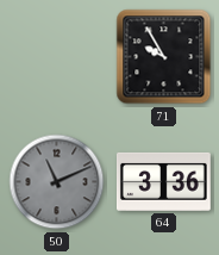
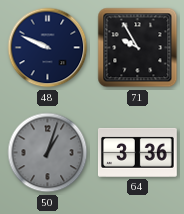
48: none -> 9:49
50: 11:11 -> 1:03
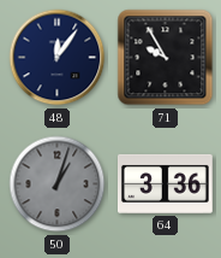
48: 9:49 -> 12:06
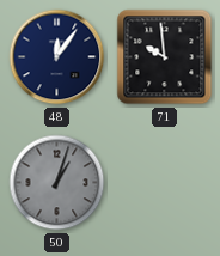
71: 9:55 -> 9:59
64: 3:36 -> none
